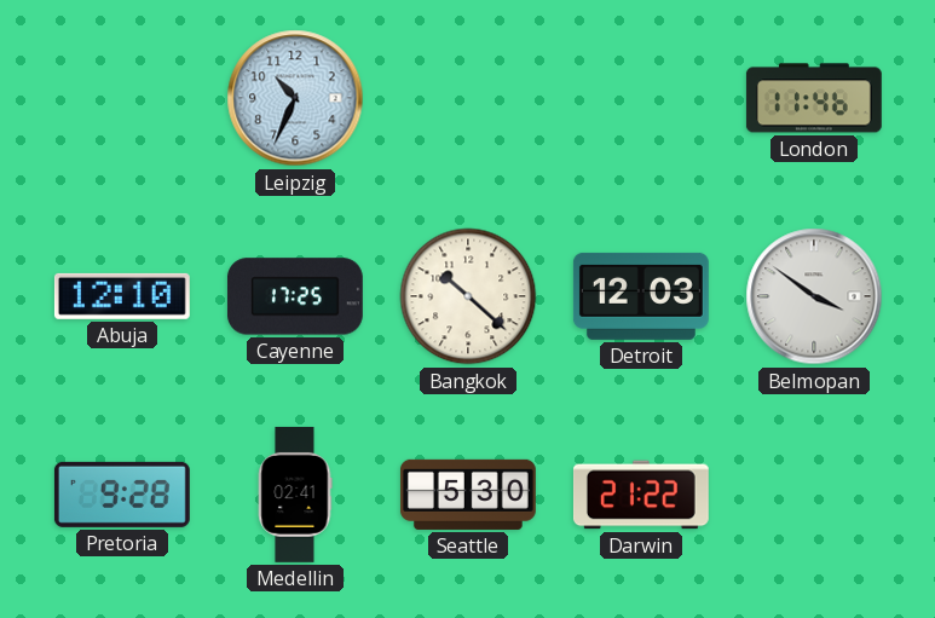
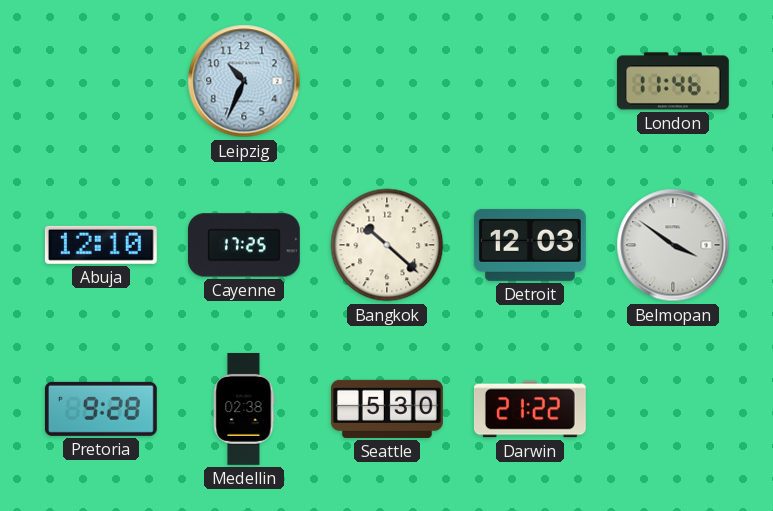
Medellin: 02:41 -> 02:38
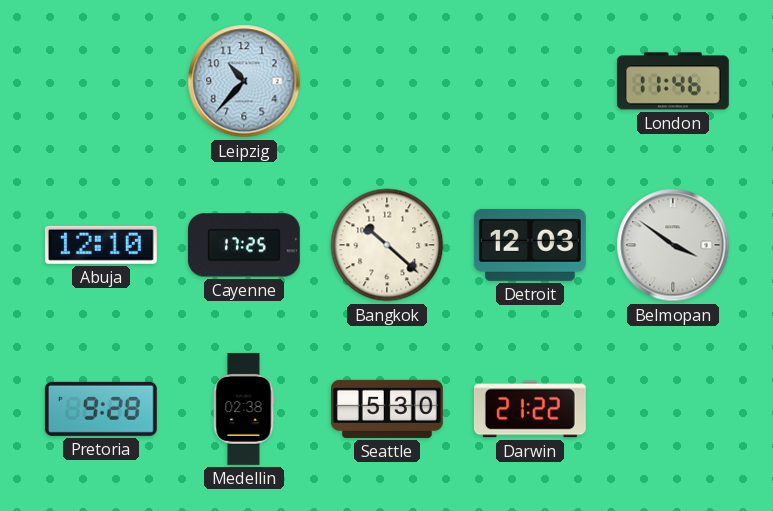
Leipzig: 10:34 -> 10:37
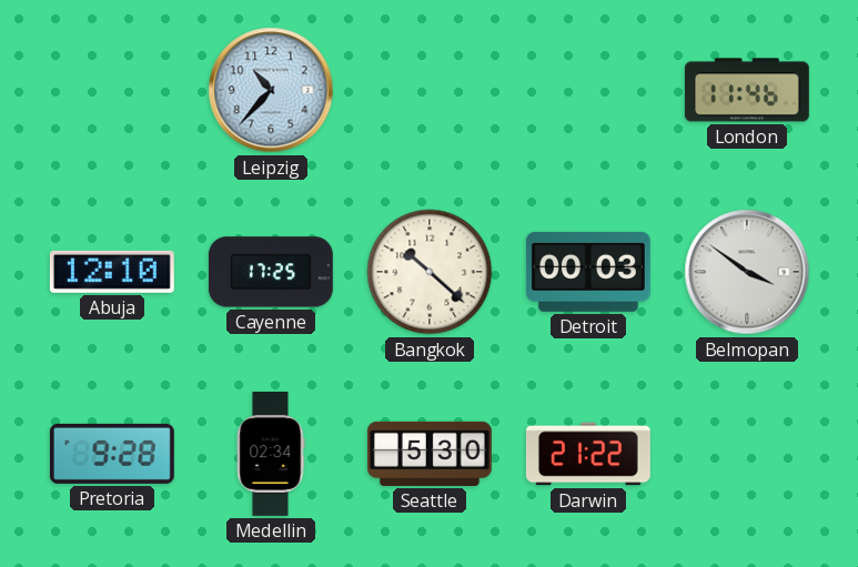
Detroit: 12:03 -> 00:03
Medellin: 02:38 -> 02:34
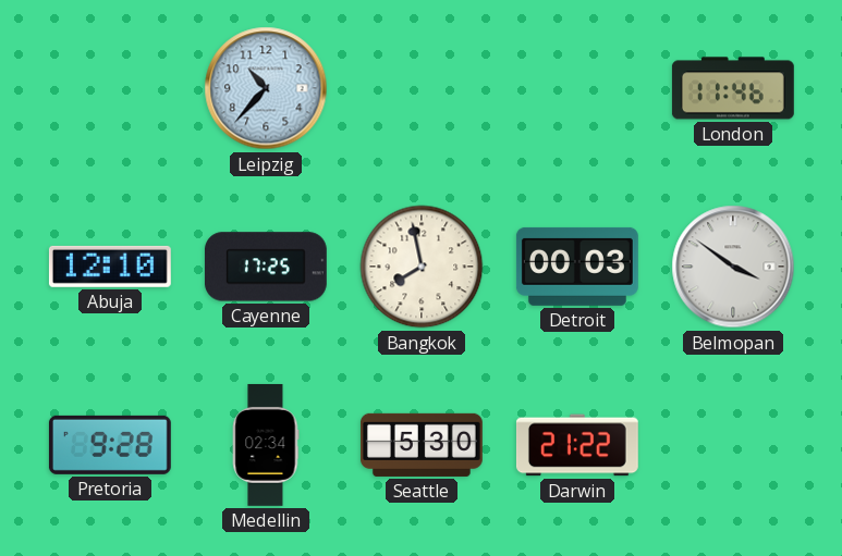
Bangkok: 10:22 -> 7:58
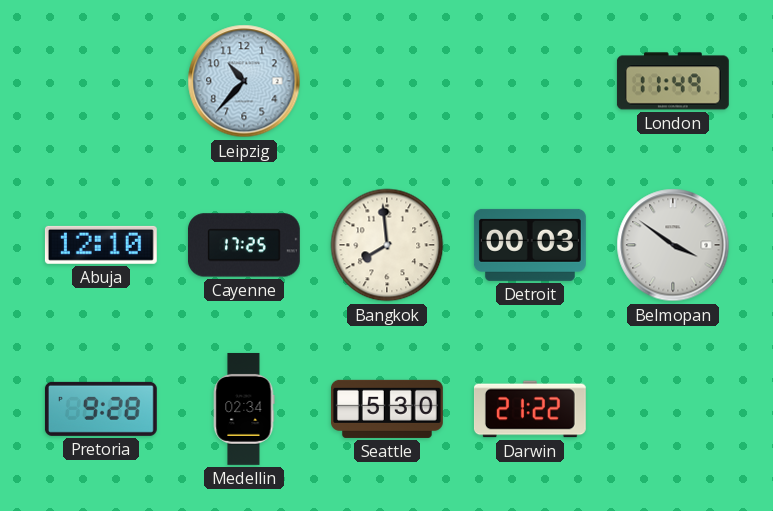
London: 11:46 -> 11:49
Bangkok: 7:58 -> 7:59
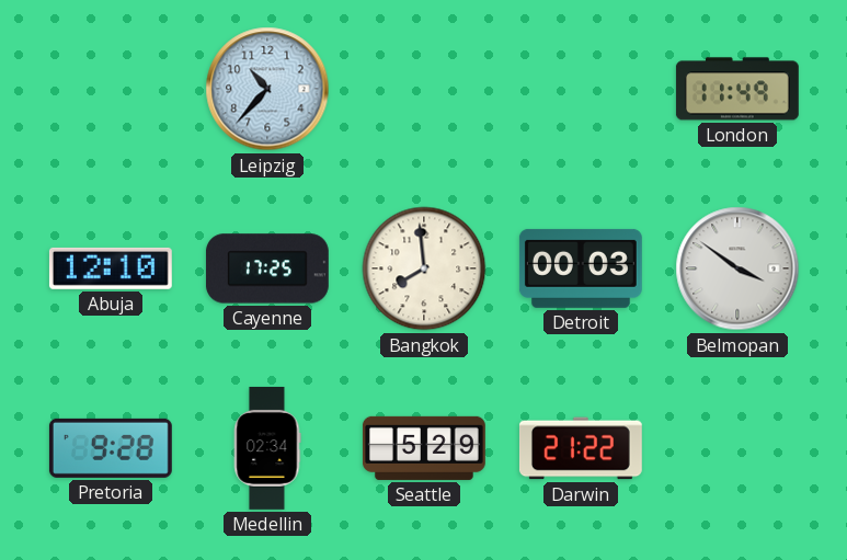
Seattle: 5:30 -> 5:29
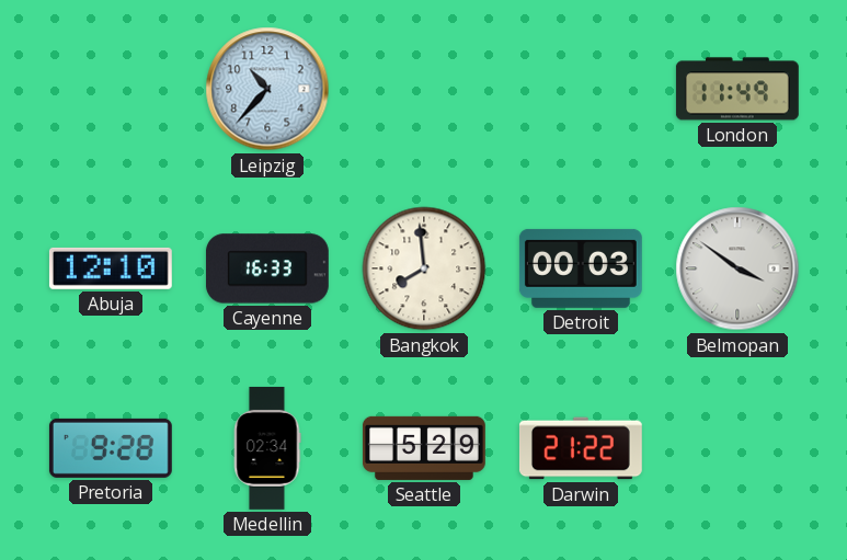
Cayenne: 17:25 -> 16:33
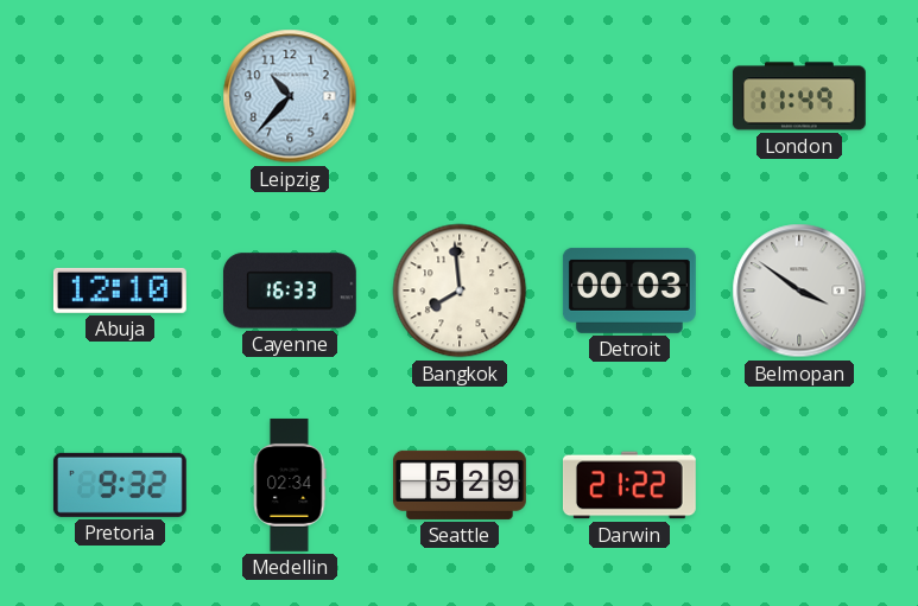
Pretoria: 9:28 -> 9:32
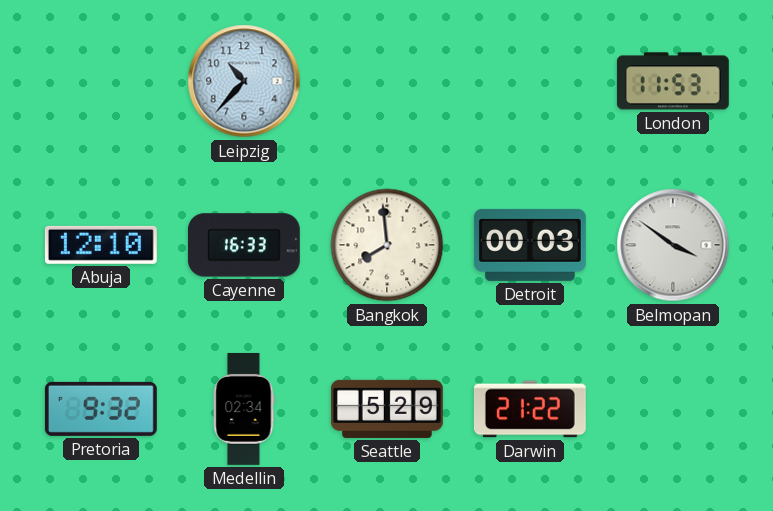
London: 11:49 -> 11:53
